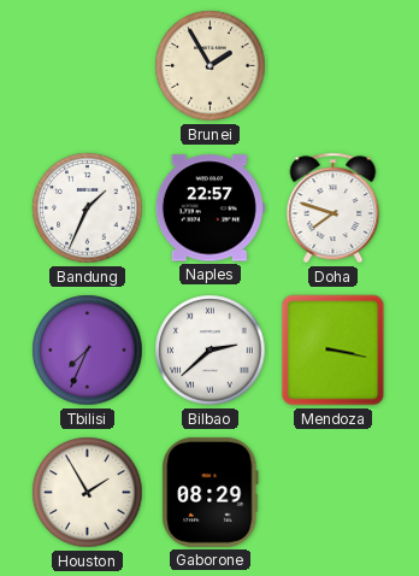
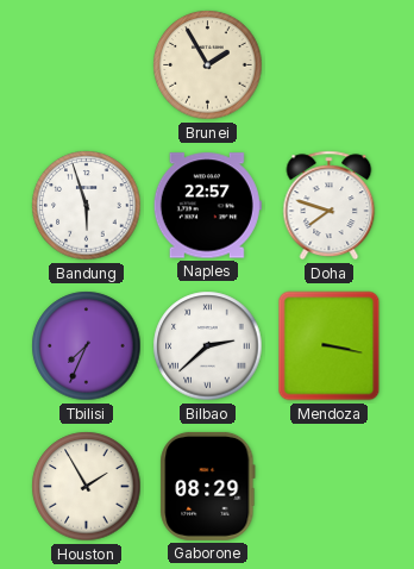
Bandung: 1:34 -> 5:57
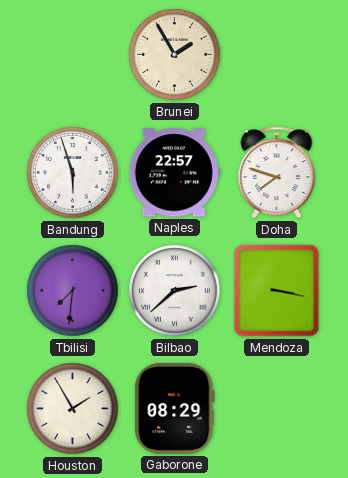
Tbilisi: 7:34 -> 7:31
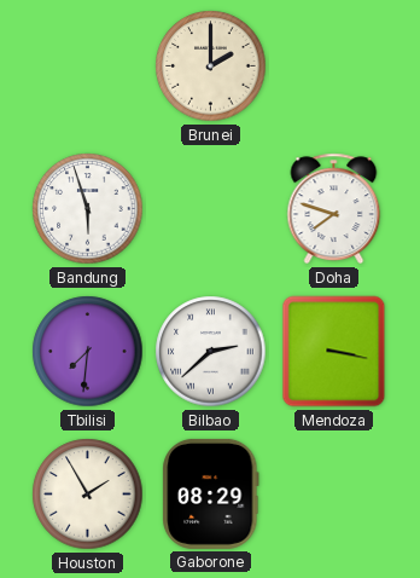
Brunei: 1:55 -> 2:00
Naples: 22:57 -> none
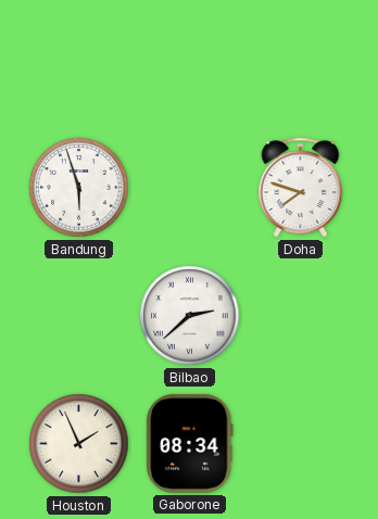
Brunei: 2:00 -> none
Tbilisi: 7:31 -> none
Mendoza: 3:17 -> none
Houston: 1:55 -> 1:56
Gaborone: 08:29 -> 08:34
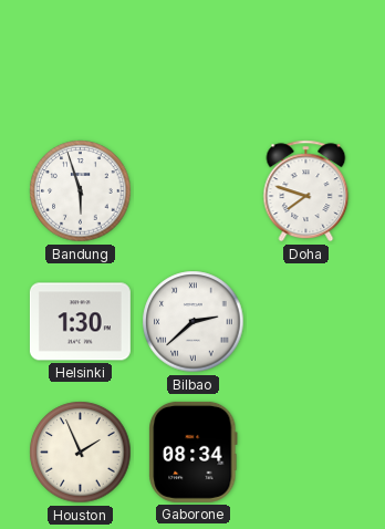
Helsinki: none -> 1:30
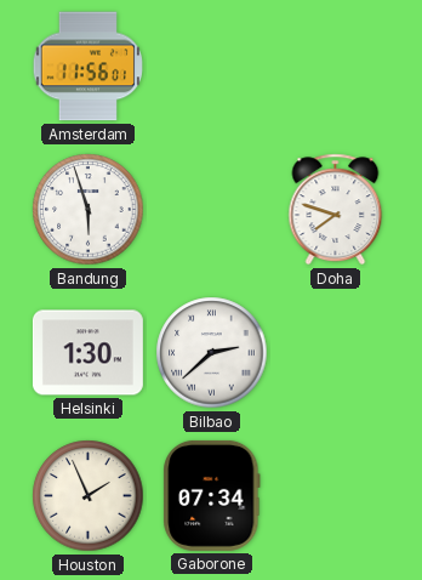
Amsterdam: none -> 11:56
Gaborone: 08:34 -> 07:34
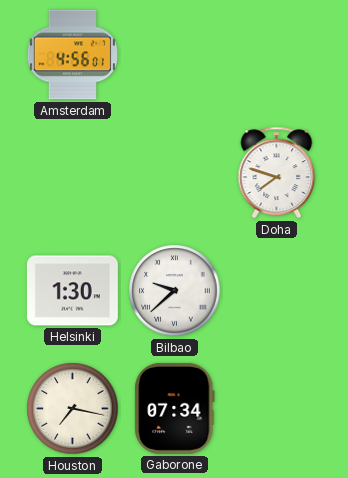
Amsterdam: 11:56 -> 4:56
Bandung: 5:57 -> none
Bilbao: 2:38 -> 9:38
Houston: 1:56 -> 7:17
